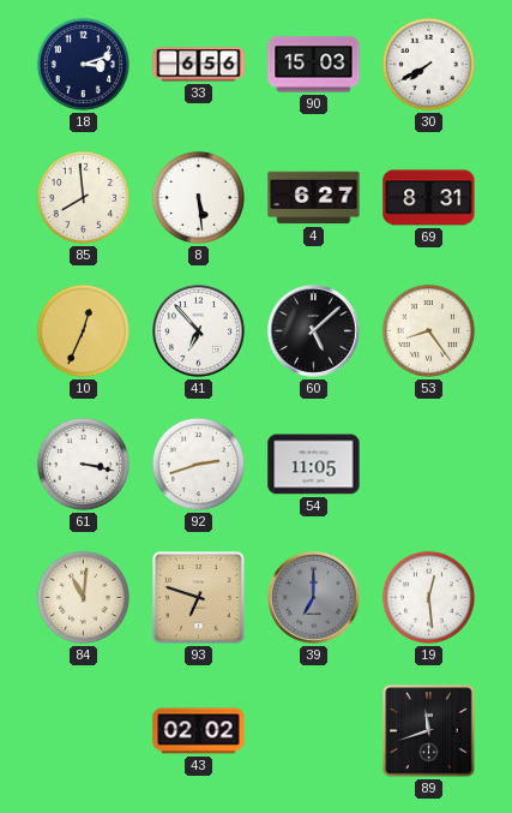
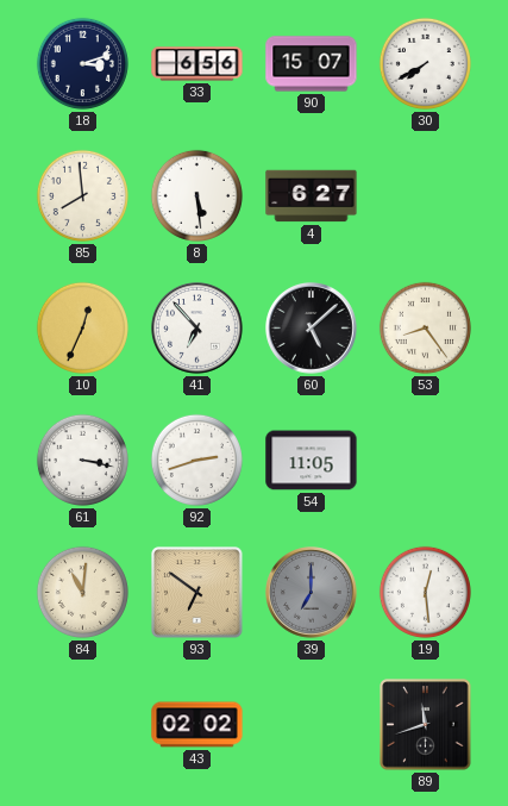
90: 15:03 -> 15:07
69: 8:31 -> none
93: 6:48 -> 6:51
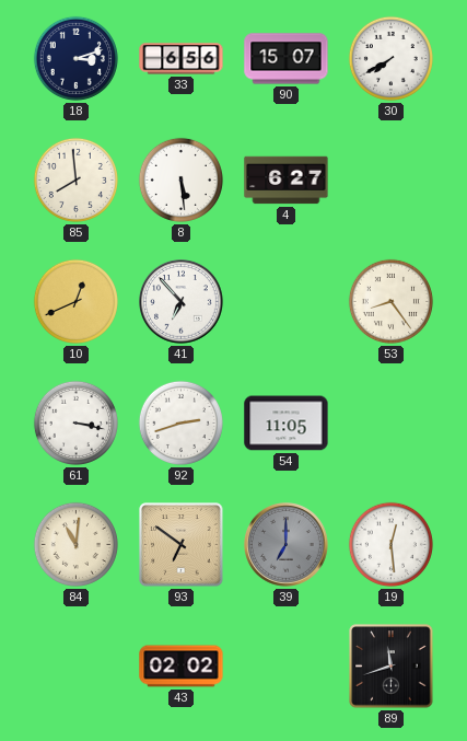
10: 12:34 -> 12:41
60: 5:08 -> none
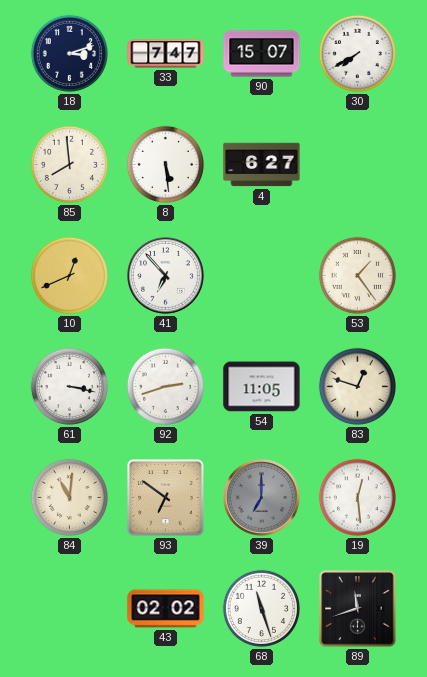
33: 6:56 -> 7:47
53: 8:24 -> 1:24
83: none -> 12:48
68: none -> 11:27
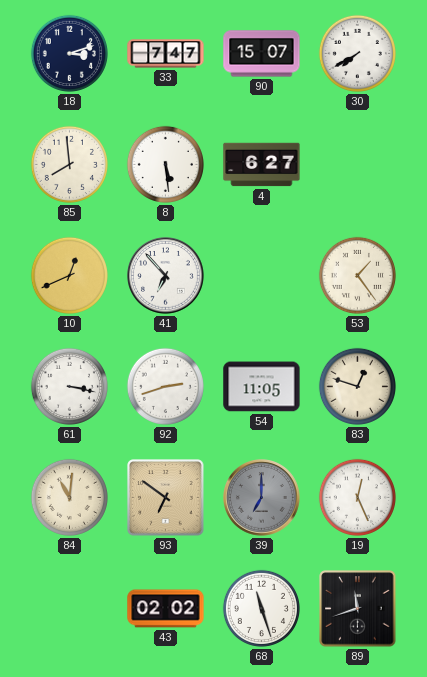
19: 12:29 -> 12:26
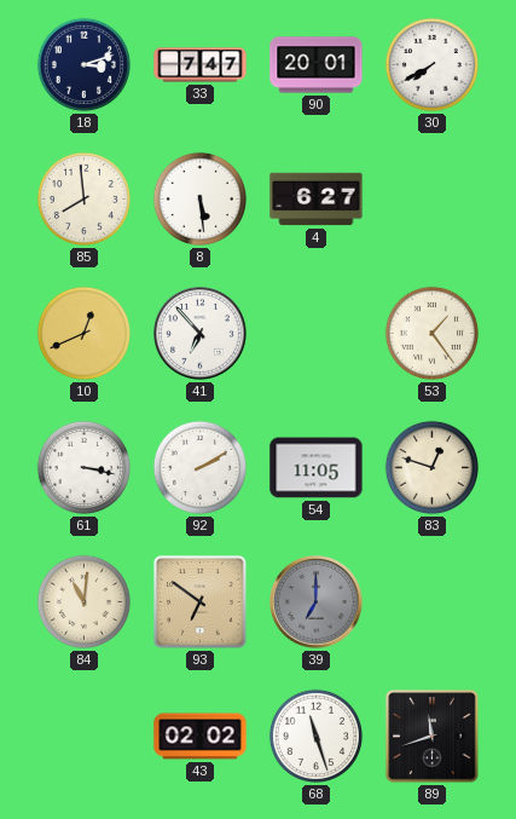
90: 15:07 -> 20:01
92: 2:42 -> 2:10
19: 12:26 -> none
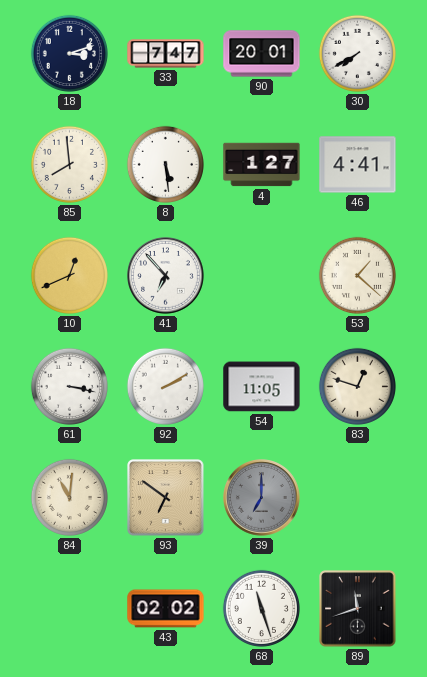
4: 6:27 -> 1:27
46: none -> 4:41
53: 1:24 -> 1:22
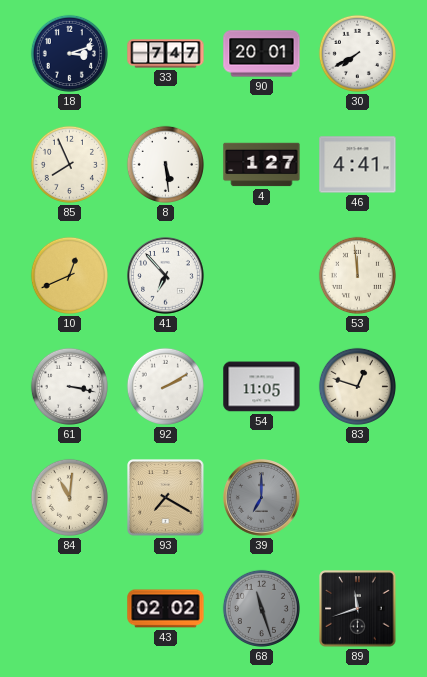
85: 7:59 -> 7:56
53: 1:22 -> 11:59
93: 6:51 -> 7:20
68 dial: white -> grey
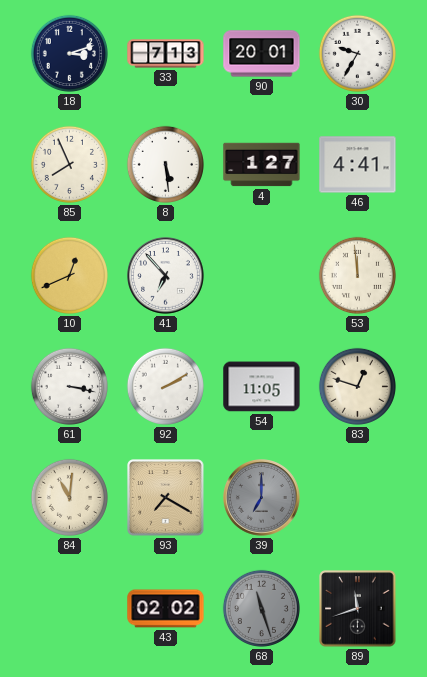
33: 7:47 -> 7:13
30: 7:40 -> 9:35
